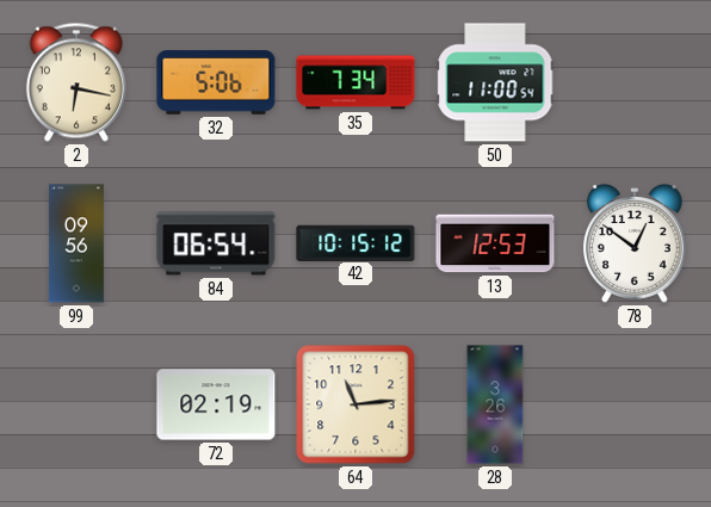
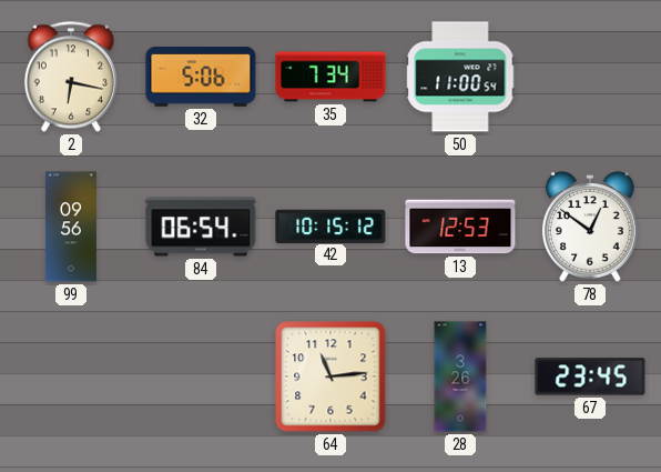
72: 02:19 -> none
67: none -> 23:45
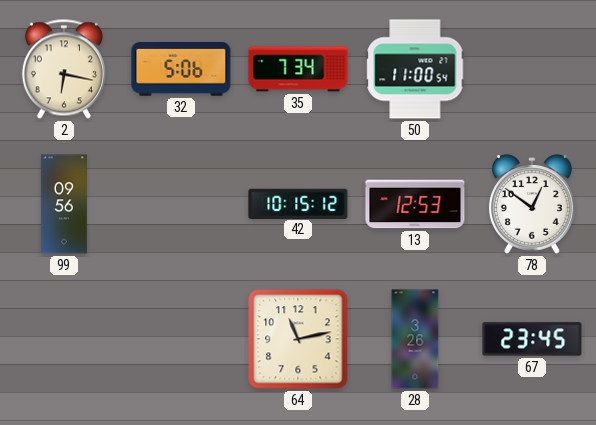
84: 06:54 -> none
64: 11:14 -> 11:13
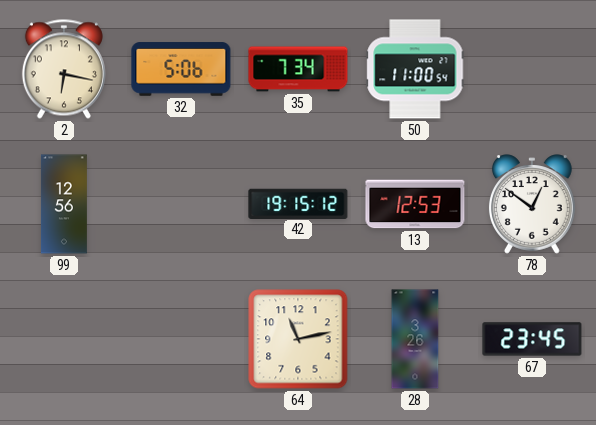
99: 09:56 -> 12:56
42: 10:15 -> 19:15
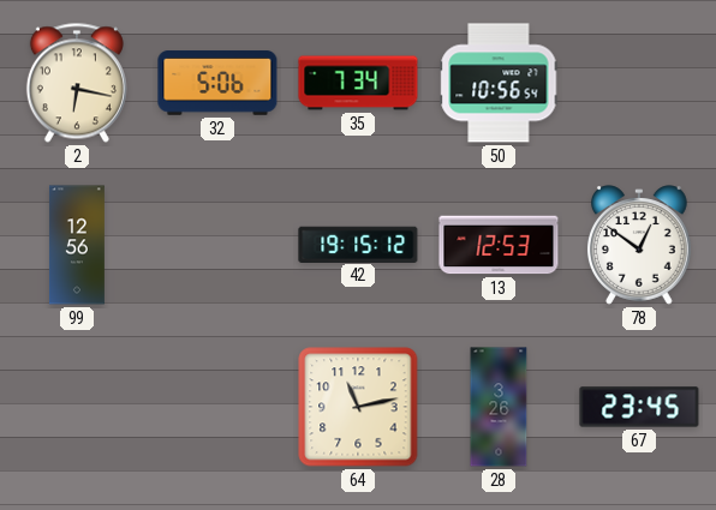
50: 11:00 -> 10:56
